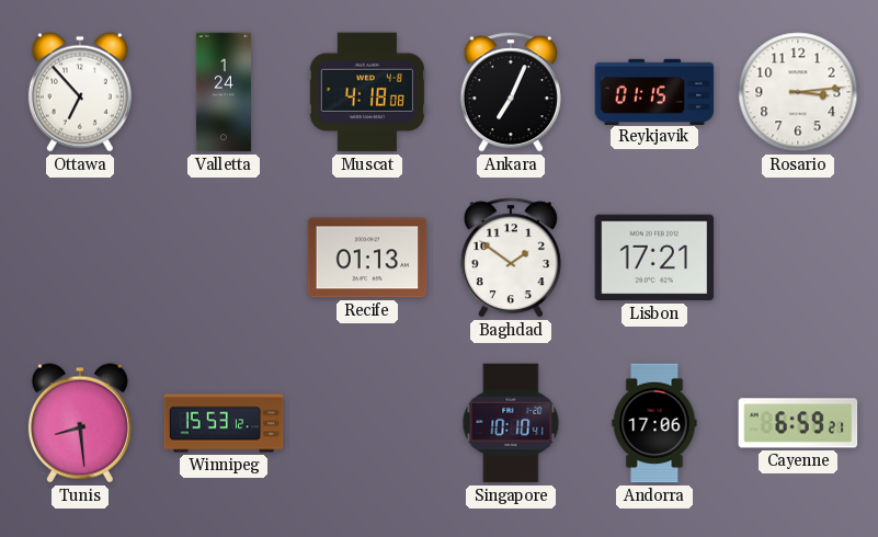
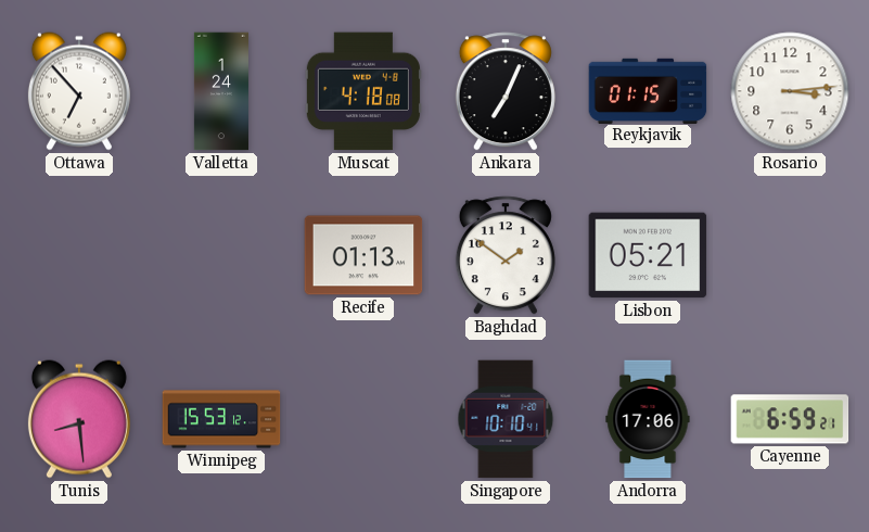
Lisbon: 17:21 -> 05:21
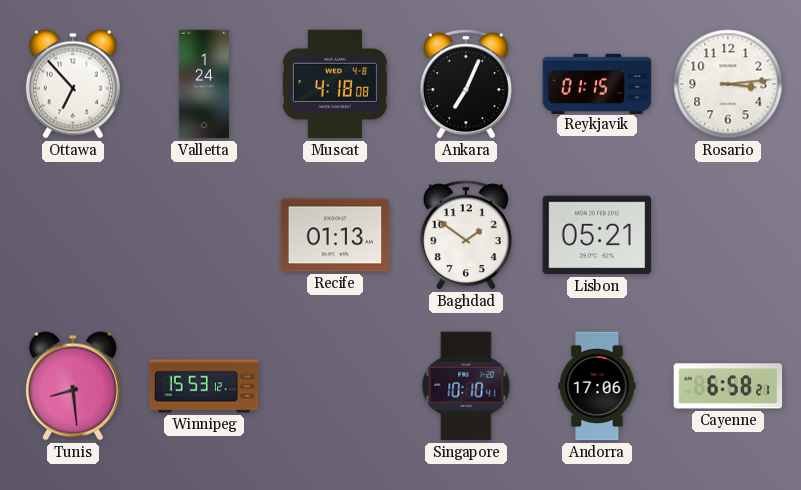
Cayenne: 6:59 -> 6:58
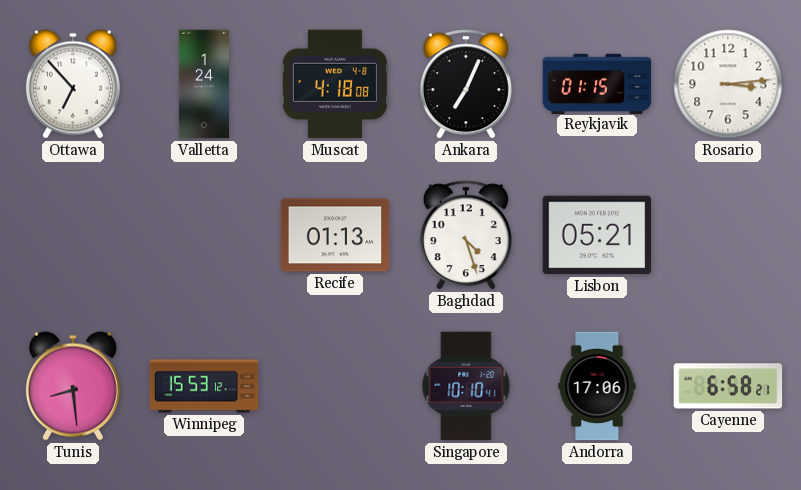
Baghdad: 1:51 -> 4:27
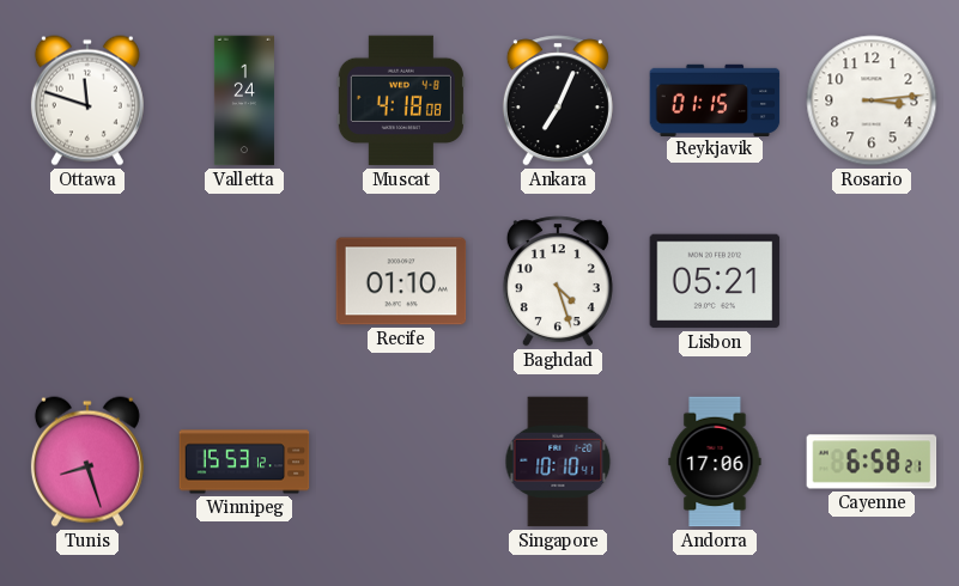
Ottawa: 6:53 -> 11:48
Recife: 01:13 -> 01:10
Tunis: 8:29 -> 8:27
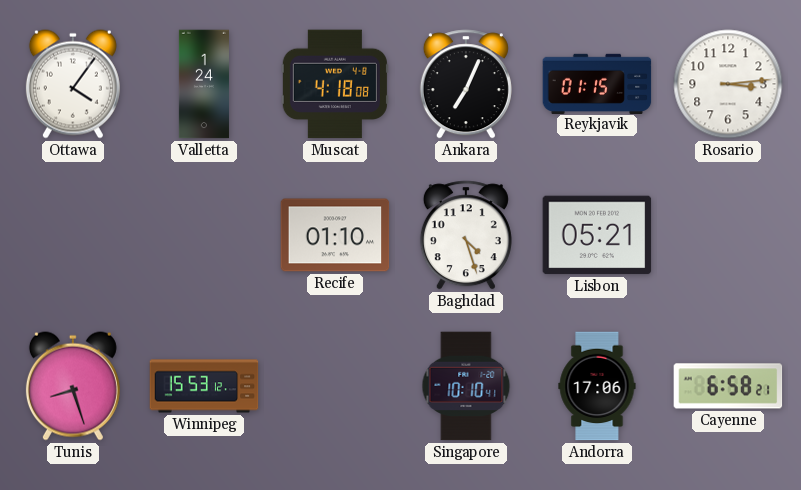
Ottawa: 11:48 -> 4:06
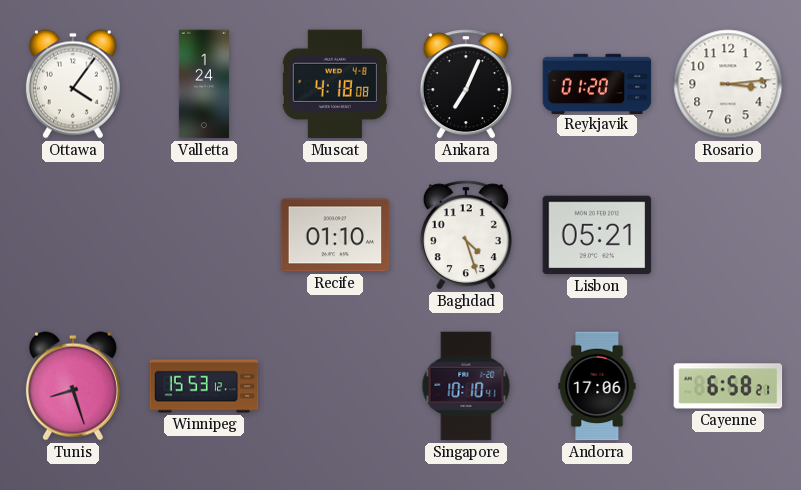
Reykjavik: 01:15 -> 01:20
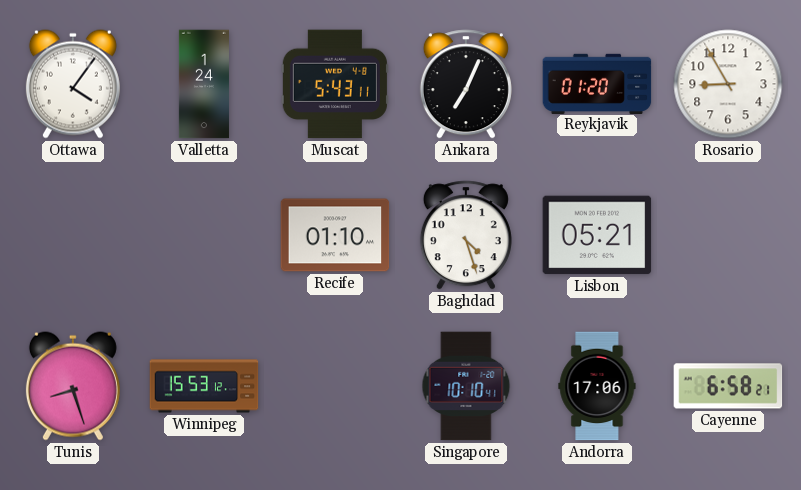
Muscat: 4:18 -> 5:43
Rosario: 3:14 -> 8:55
